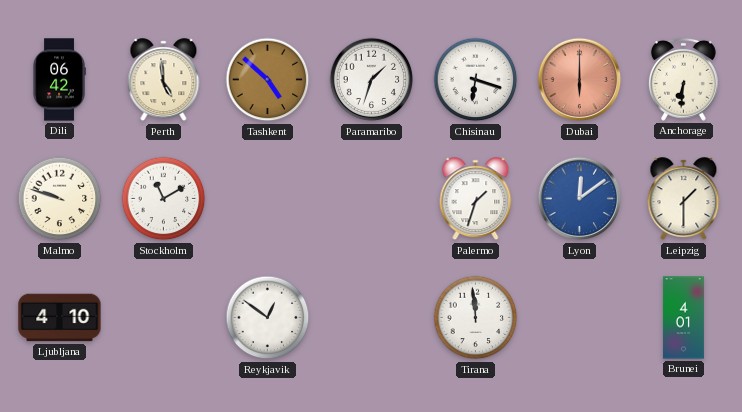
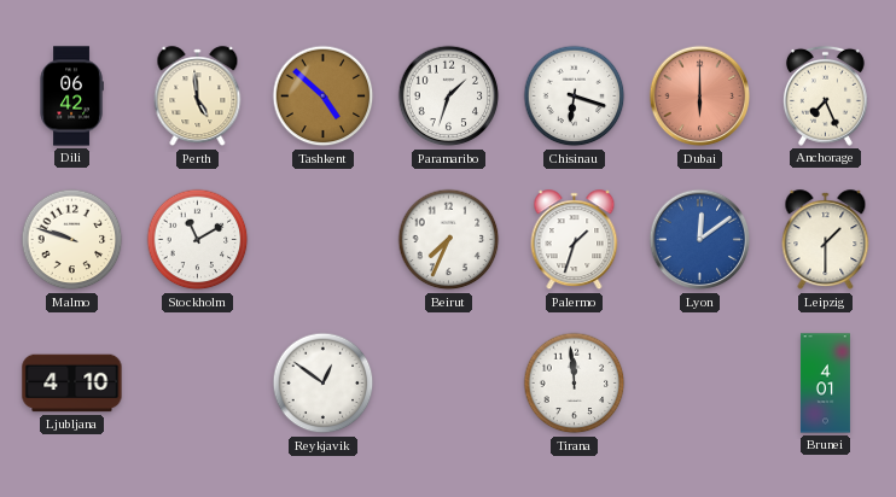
Anchorage: 6:31 -> 7:26
Beirut: none -> 7:34
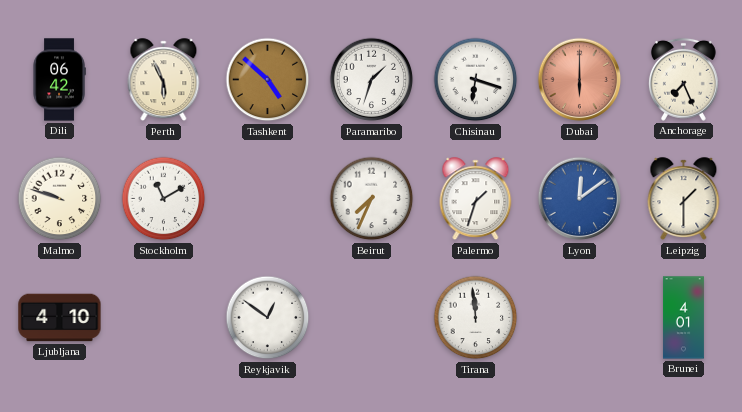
Perth: 4:59 -> 5:56
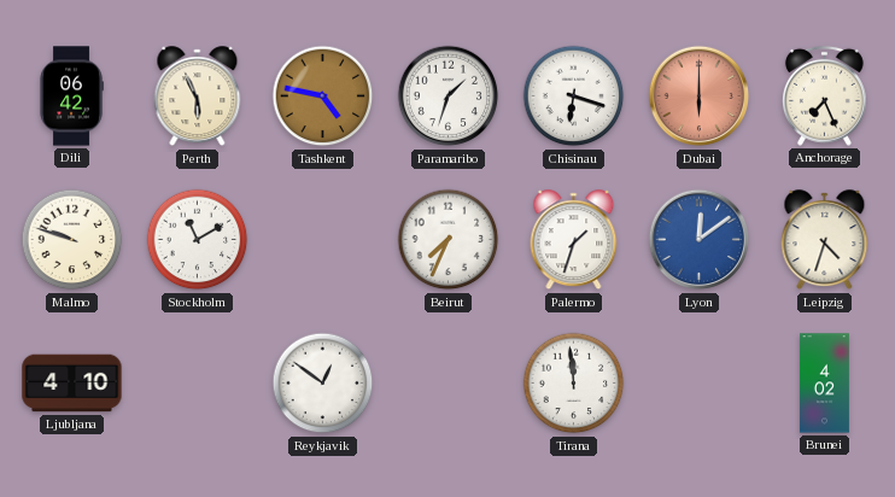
Tashkent: 4:52 -> 4:47
Leipzig: 1:30 -> 4:33
Brunei: 4:01 -> 4:02
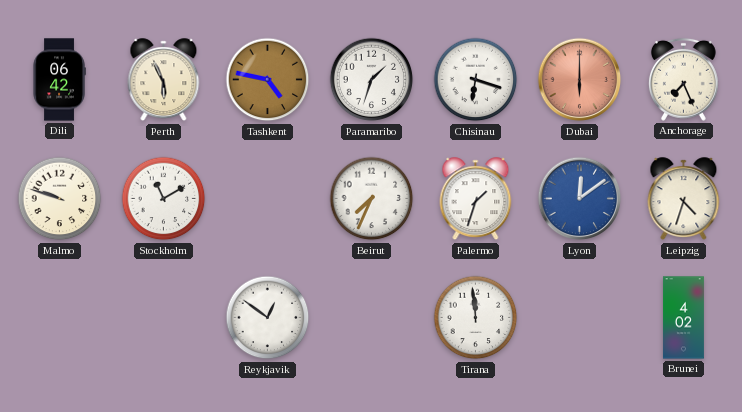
Ljubljana: 4:10 -> none
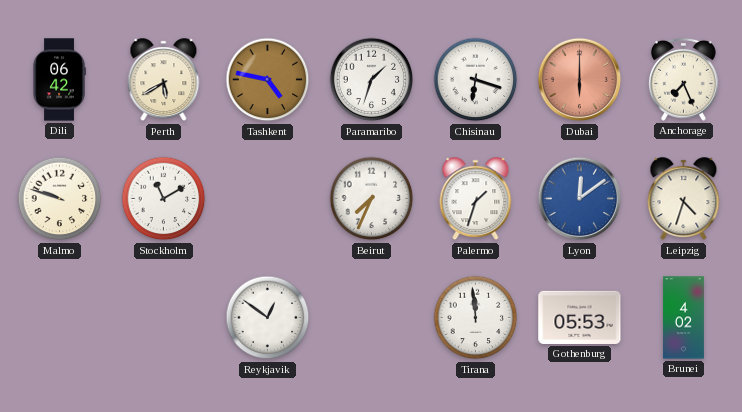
Perth: 5:56 -> 5:40
Gothenburg: none -> 05:53
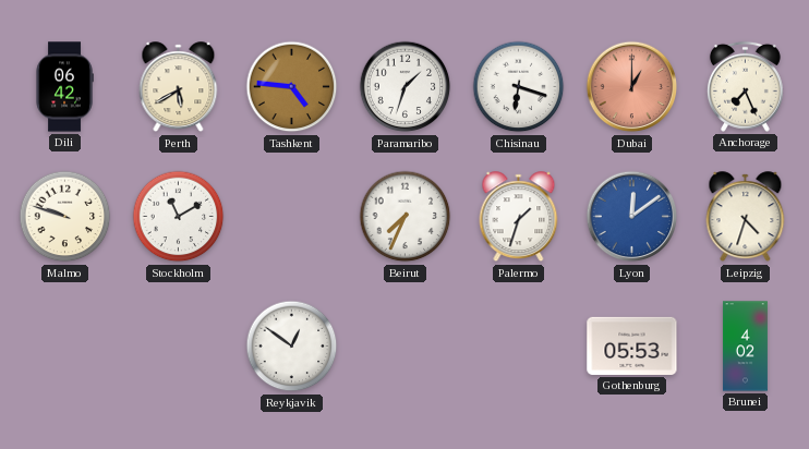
Tashkent: 4:47 -> 4:46
Dubai: 6:00 -> 1:00
Tirana: 11:59 -> none
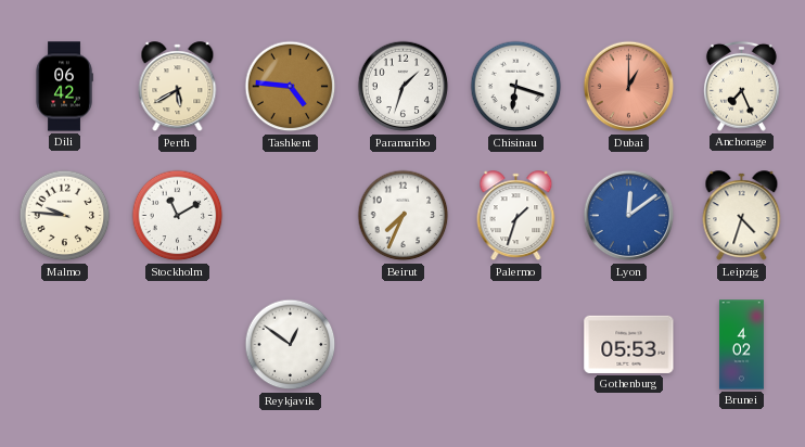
Malmo: 9:48 -> 9:46
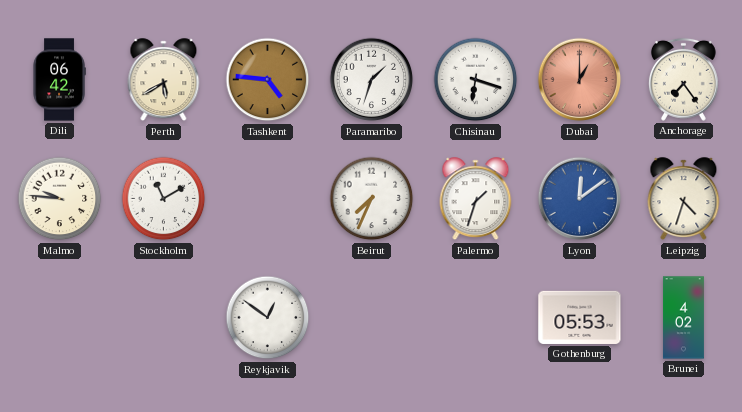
Anchorage: 7:26 -> 7:24
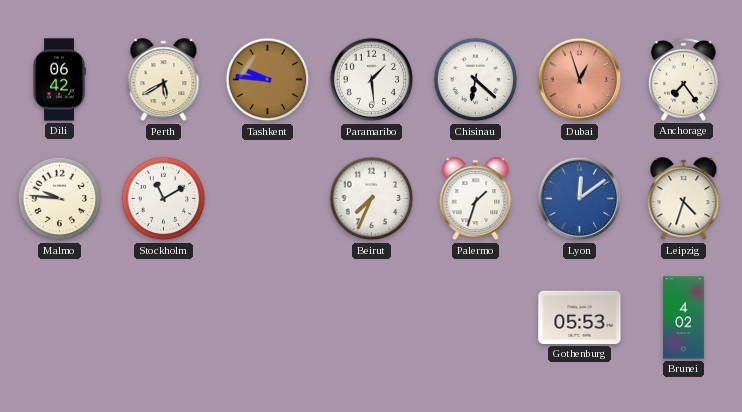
Tashkent: 4:46 -> 9:46
Paramaribo: 1:33 -> 1:29
Chisinau: 6:18 -> 6:22
Dubai: 1:00 -> 12:57
Reykjavik: 12:51 -> none
